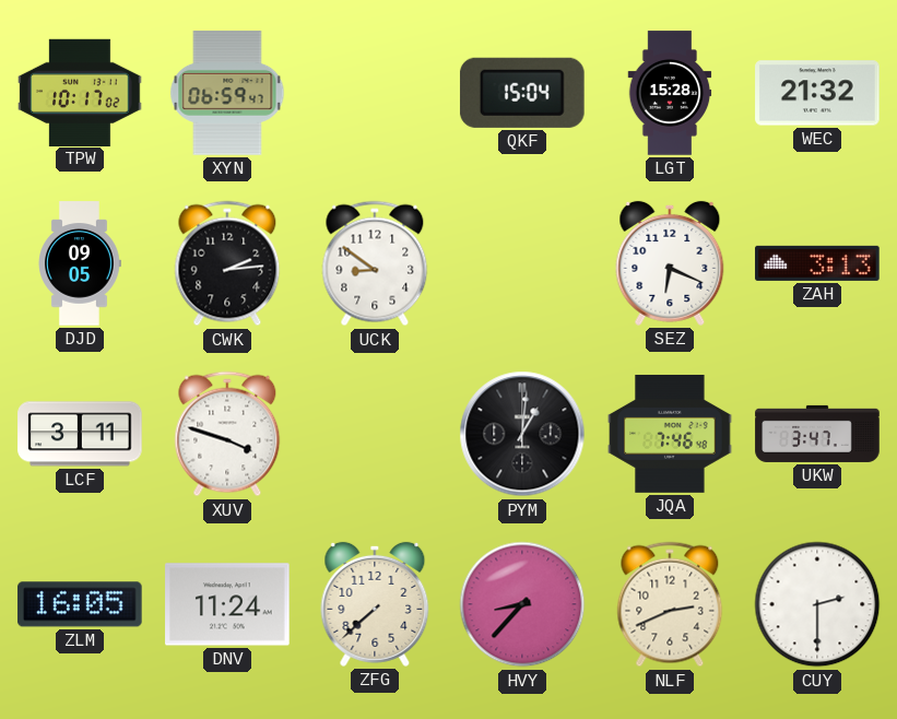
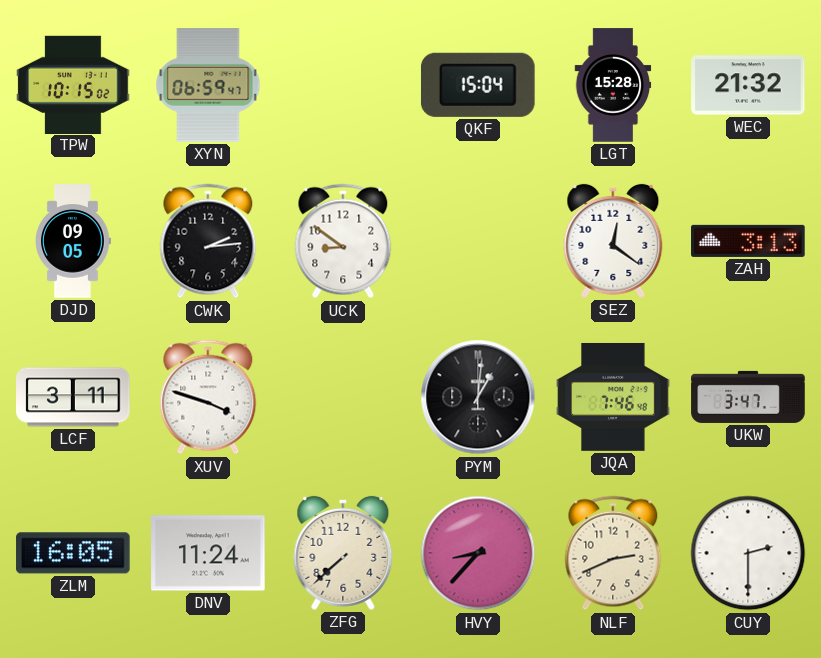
TPW: 10:17 -> 10:15
SEZ: 6:19 -> 12:21
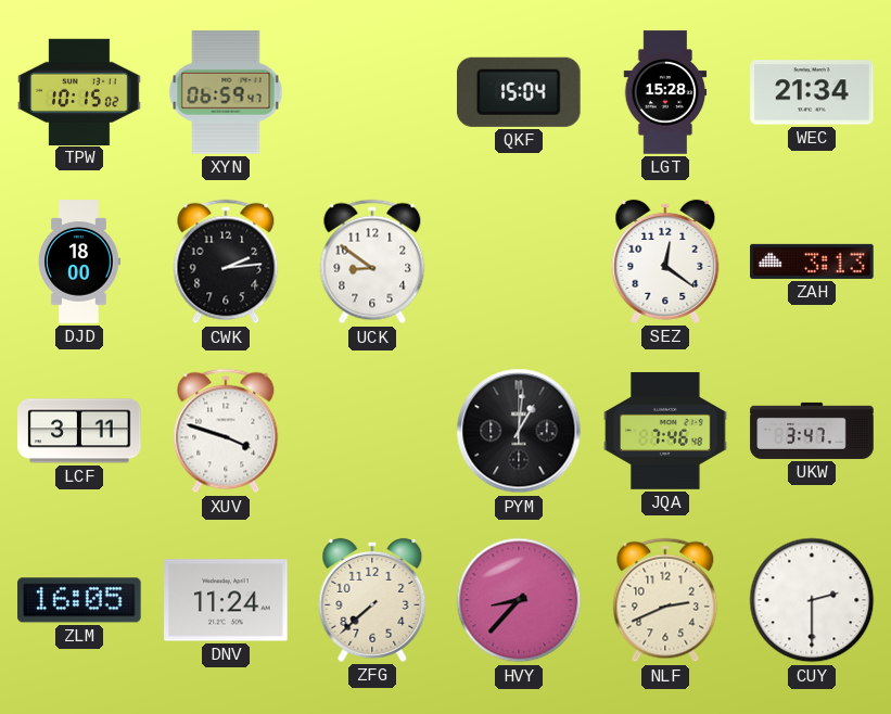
WEC: 21:32 -> 21:34
DJD: 09:05 -> 18:00
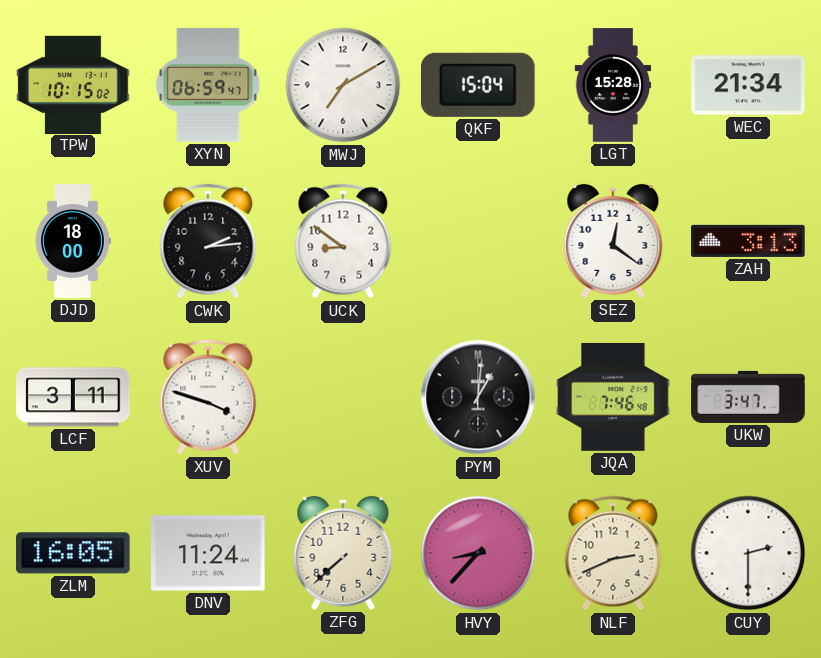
MWJ: none -> 7:10
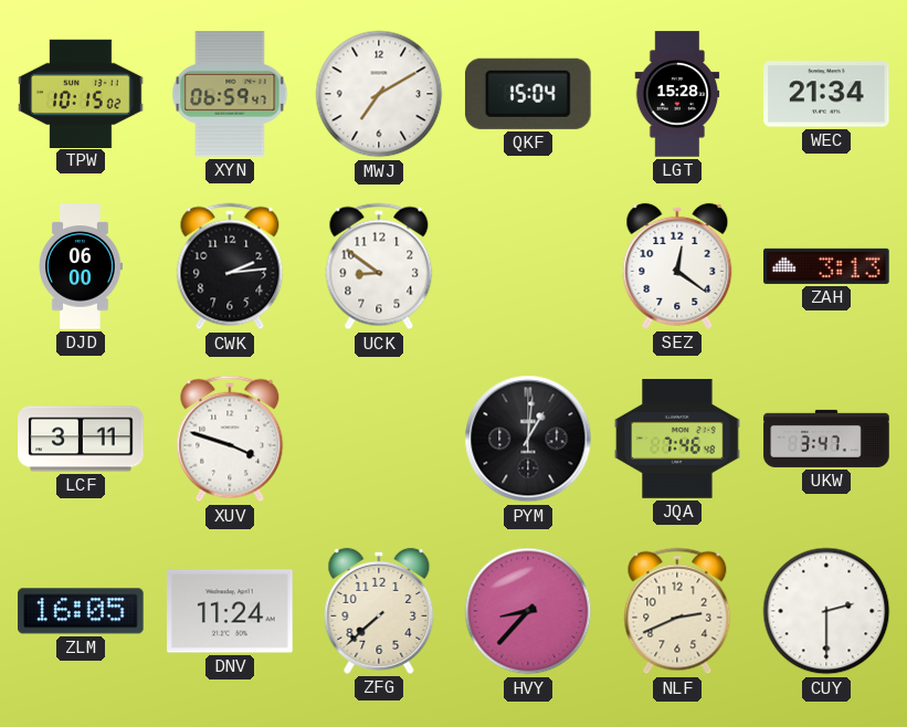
DJD: 18:00 -> 06:00
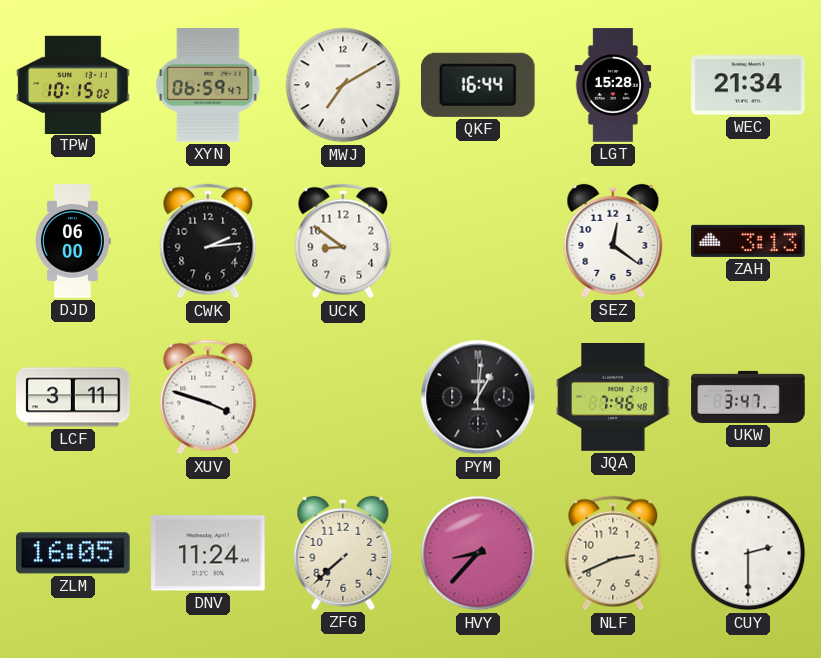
QKF: 15:04 -> 16:44
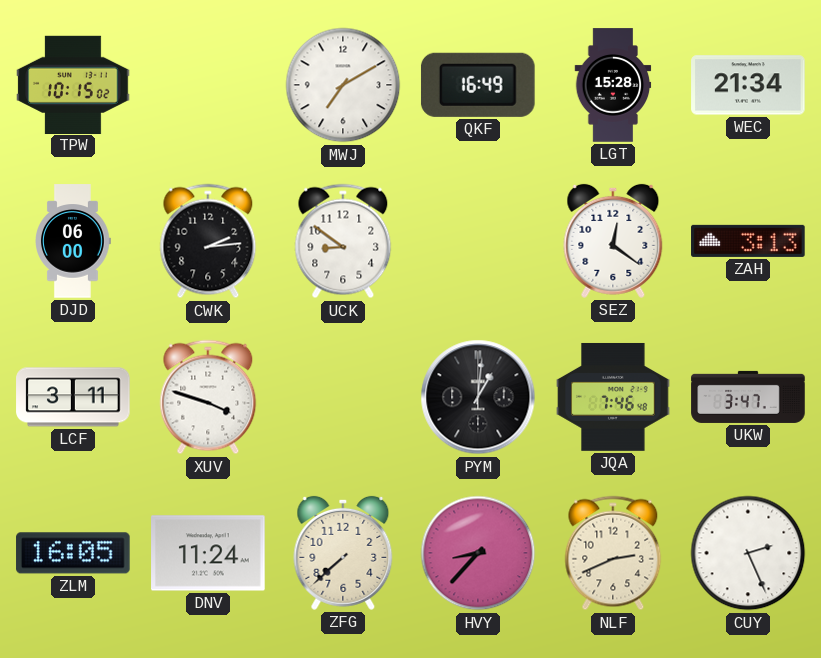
XYN: 06:59 -> none
QKF: 16:44 -> 16:49
CUY: 2:30 -> 2:26
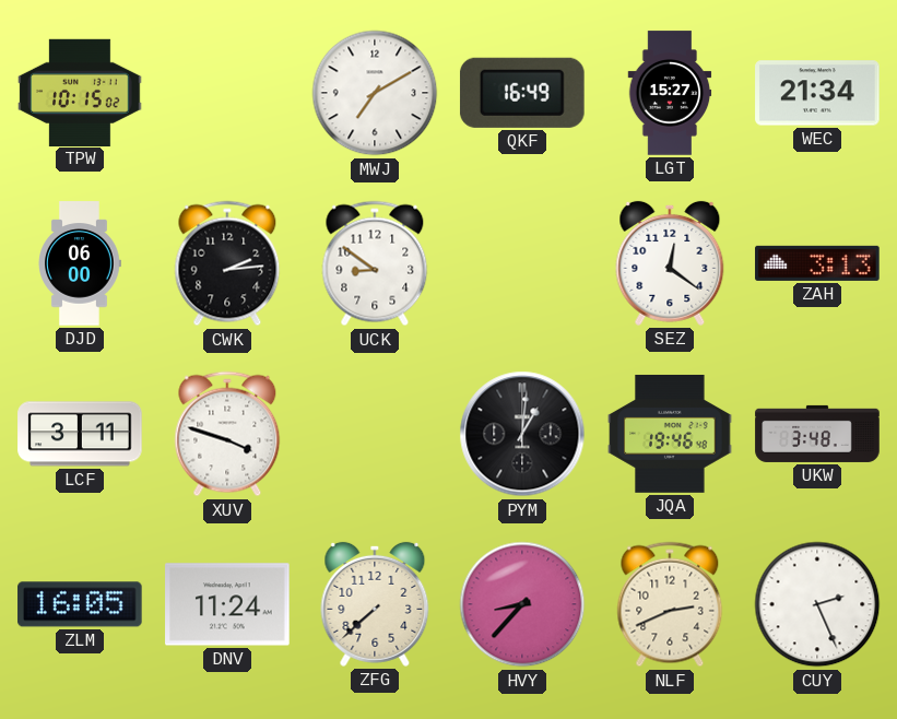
LGT: 15:28 -> 15:27
JQA: 7:46 -> 19:46
UKW: 3:47 -> 3:48
